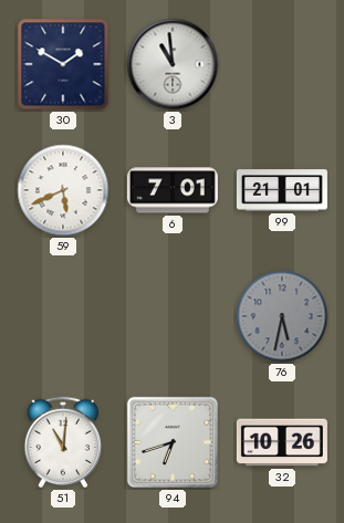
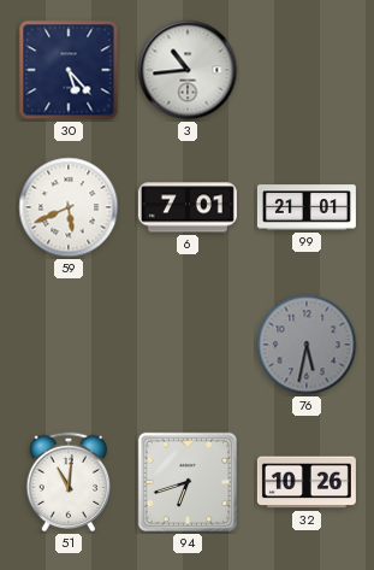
30: 1:50 -> 5:23
3: 10:59 -> 10:44
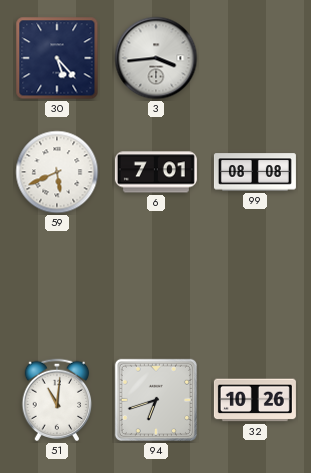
3: 10:44 -> 3:44
99: 21:01 -> 08:08
76: 5:32 -> none
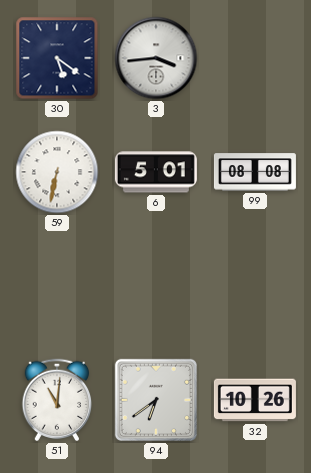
30: 5:23 -> 5:21
59: 5:41 -> 6:32
6: 7:01 -> 5:01
94: 6:42 -> 6:39
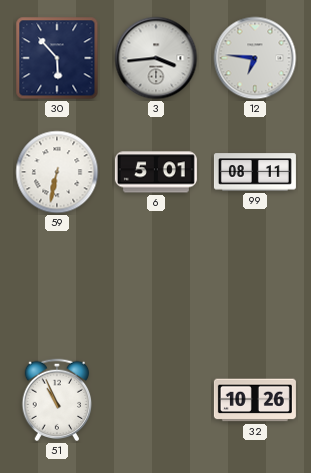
30: 5:21 -> 5:53
12: none -> 6:46
99: 08:08 -> 08:11
51: 11:01 -> 10:56
94: 6:39 -> none
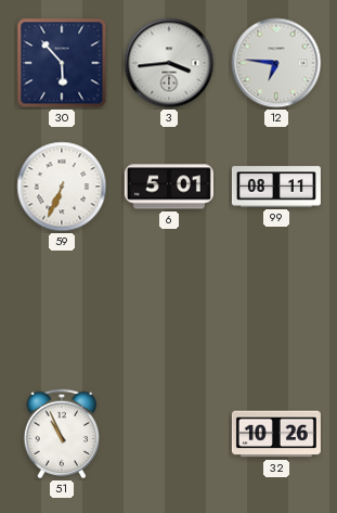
59: 6:32 -> 6:34
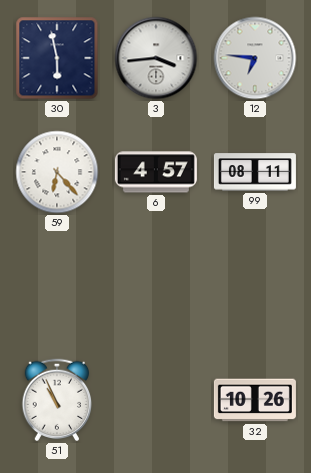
30: 5:53 -> 5:58
59: 6:34 -> 6:23
6: 5:01 -> 4:57
